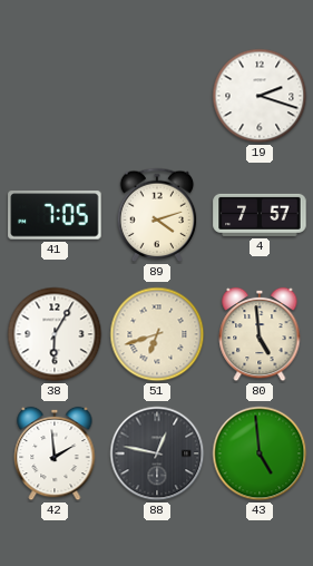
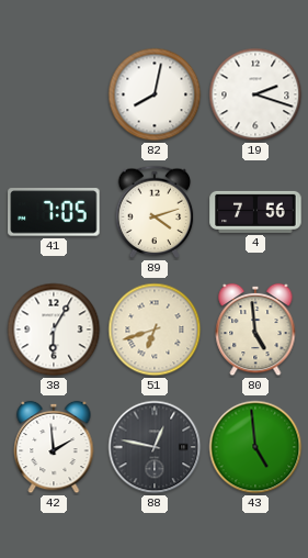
82: none -> 8:02
4: 7:57 -> 7:56
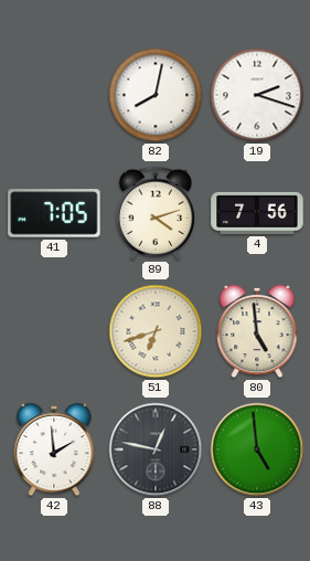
38: 6:05 -> none
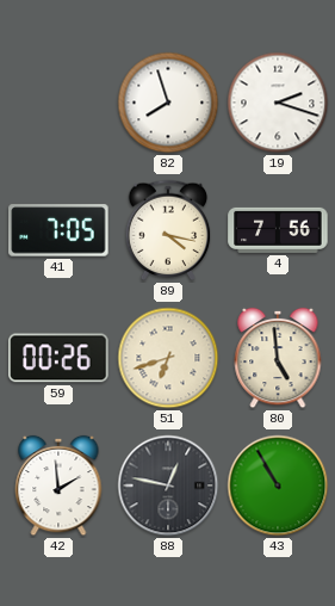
82: 8:02 -> 7:57
89: 4:12 -> 4:17
59: none -> 00:26
43: 4:59 -> 10:55
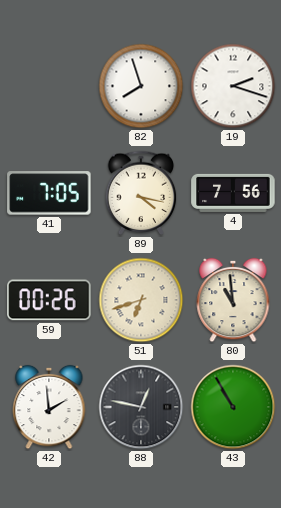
80: 4:59 -> 10:59
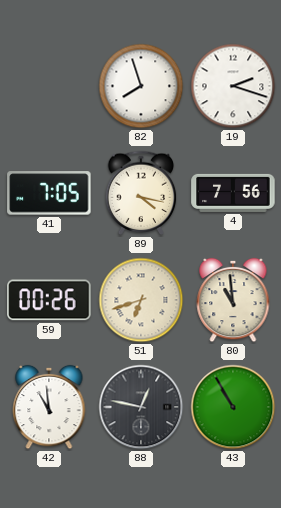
42: 1:59 -> 10:59
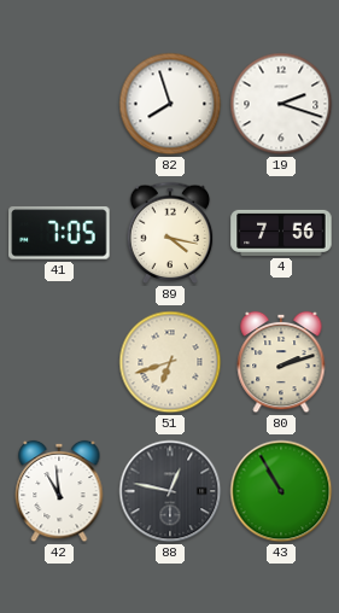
59: 00:26 -> none
80: 10:59 -> 2:12
